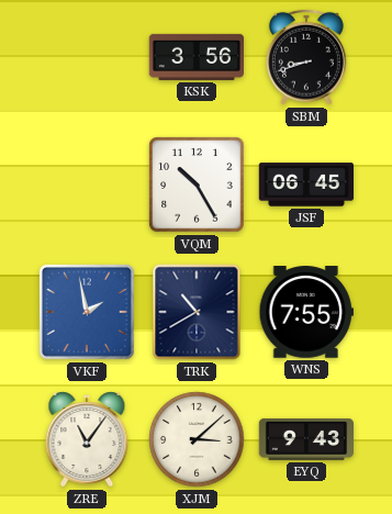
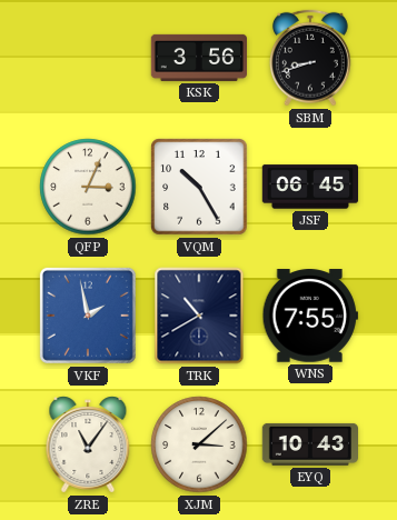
QFP: none -> 3:04
EYQ: 9:43 -> 10:43
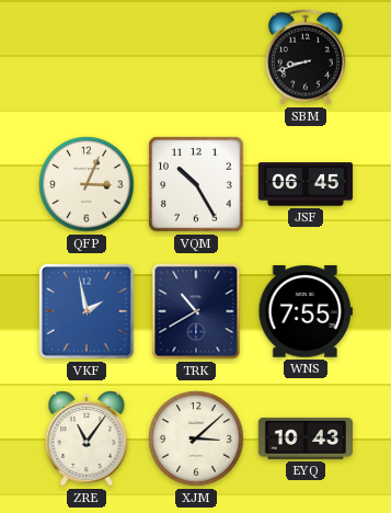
KSK: 3:56 -> none
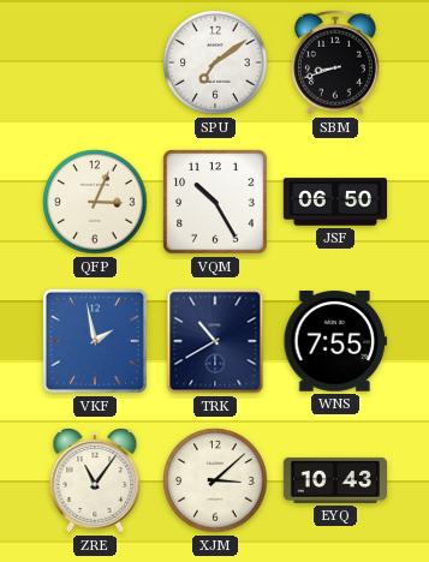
SPU: none -> 7:09
JSF: 06:45 -> 06:50
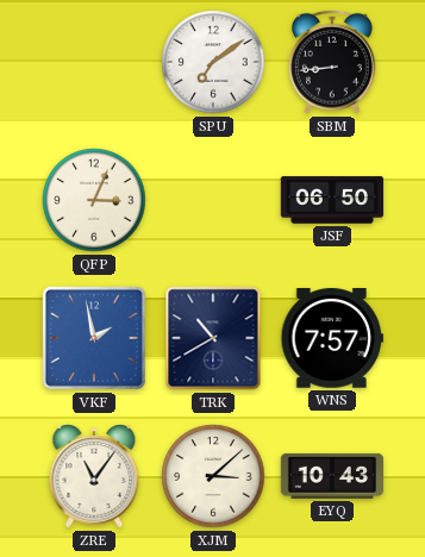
SBM: 8:42 -> 8:44
VQM: 10:25 -> none
WNS: 7:55 -> 7:57
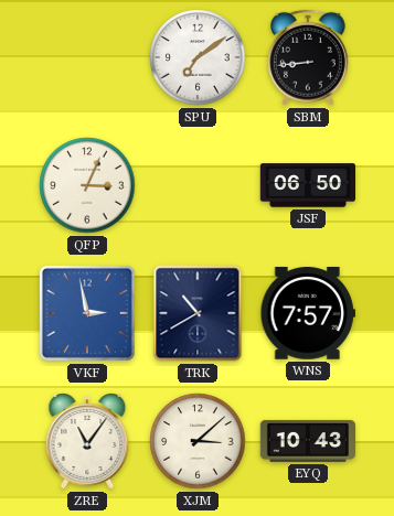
VKF: 1:58 -> 2:58
